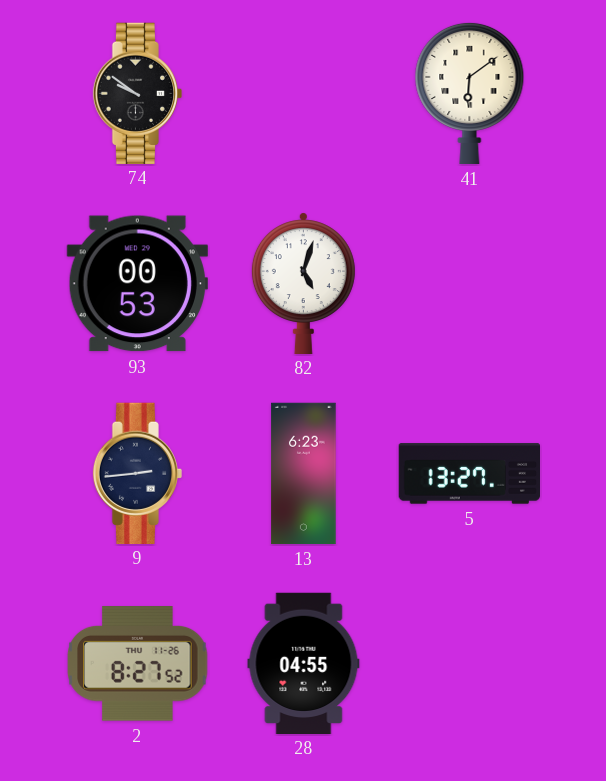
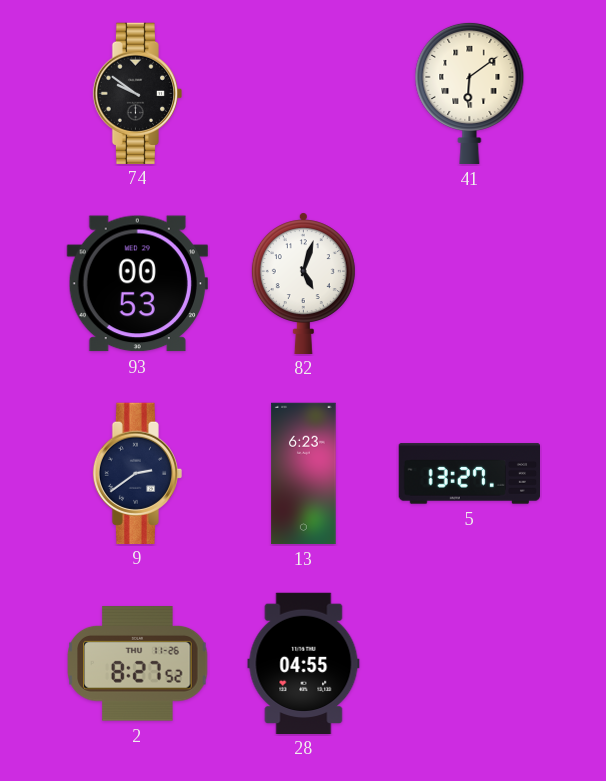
9: 2:44 -> 2:39
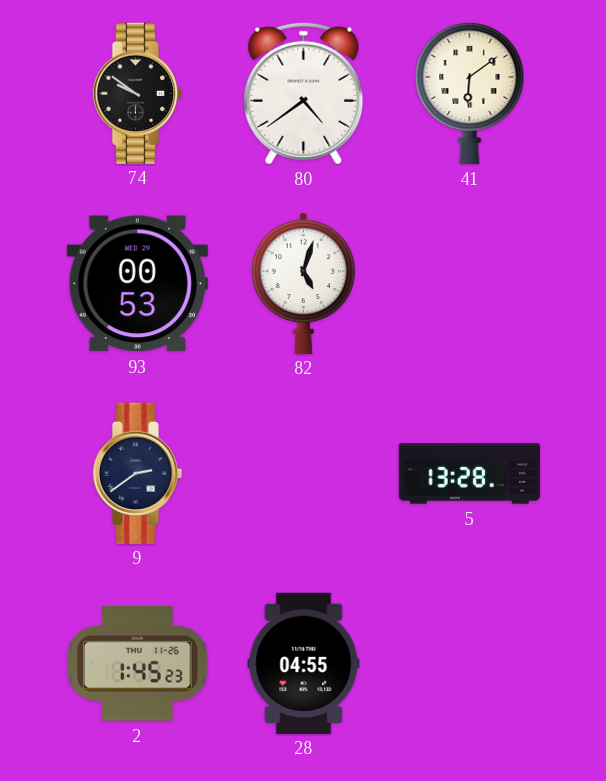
80: none -> 4:39
13: 6:23 -> none
5: 13:27 -> 13:28
2: 8:27 -> 1:45
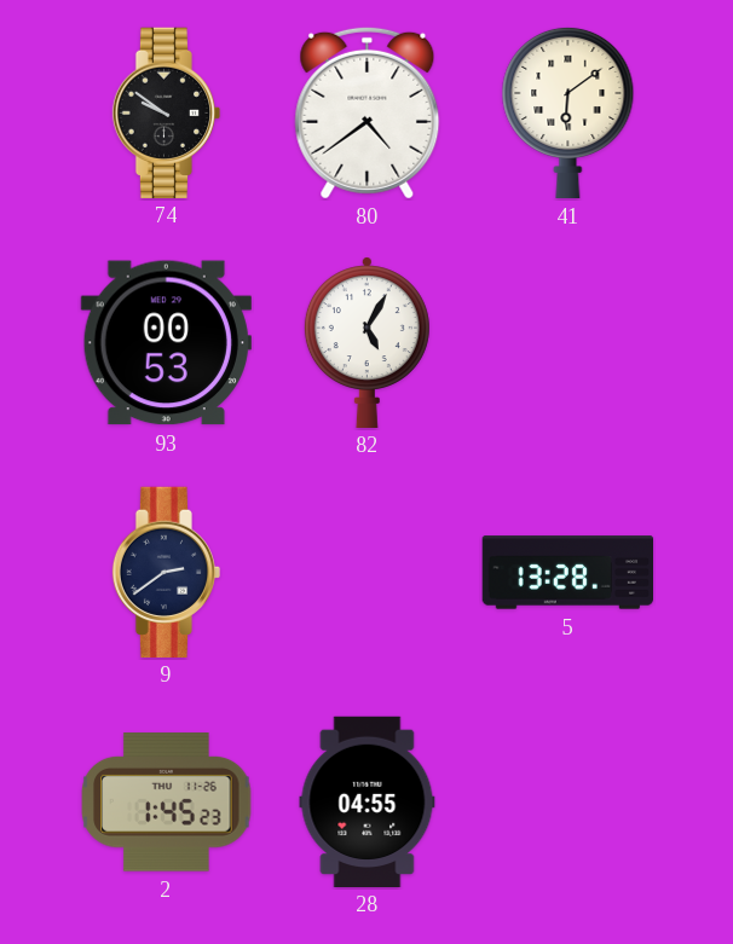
82: 5:03 -> 5:05
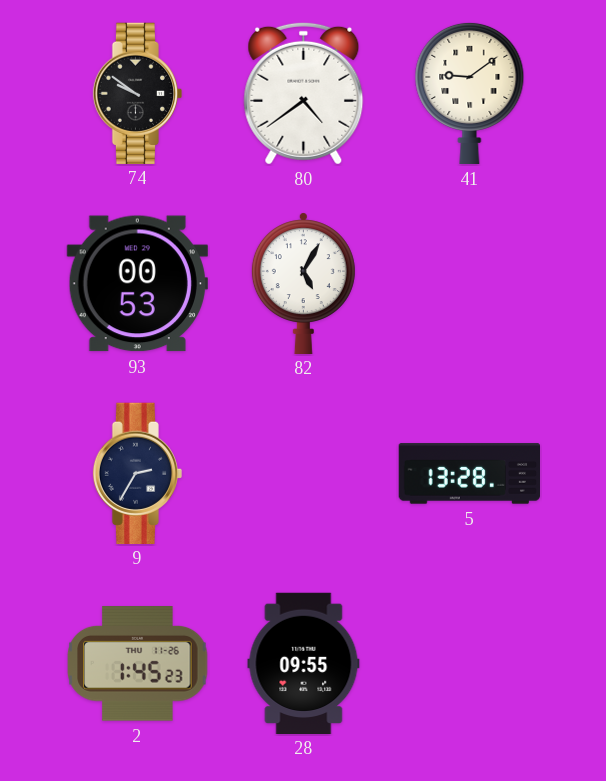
41: 6:09 -> 9:09
9: 2:39 -> 2:35
28: 04:55 -> 09:55
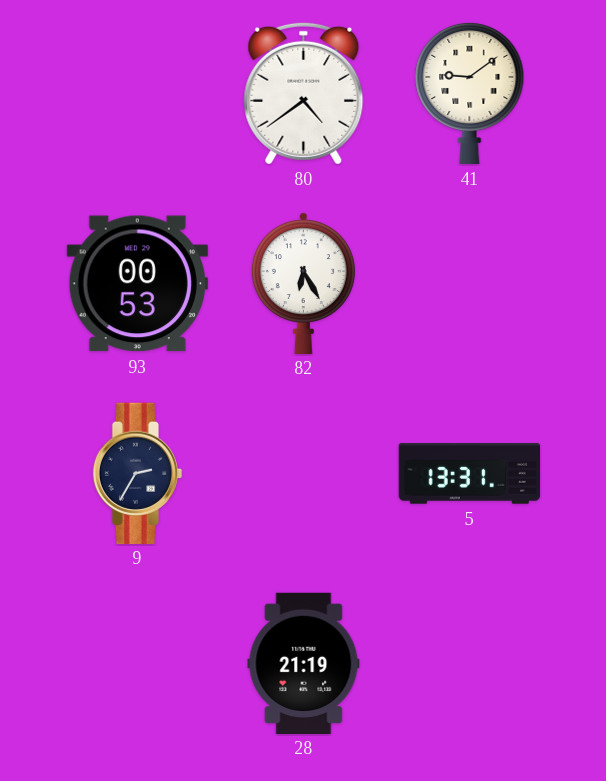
74: 9:51 -> none
82: 5:05 -> 6:25
5: 13:28 -> 13:31
2: 1:45 -> none
28: 09:55 -> 21:19
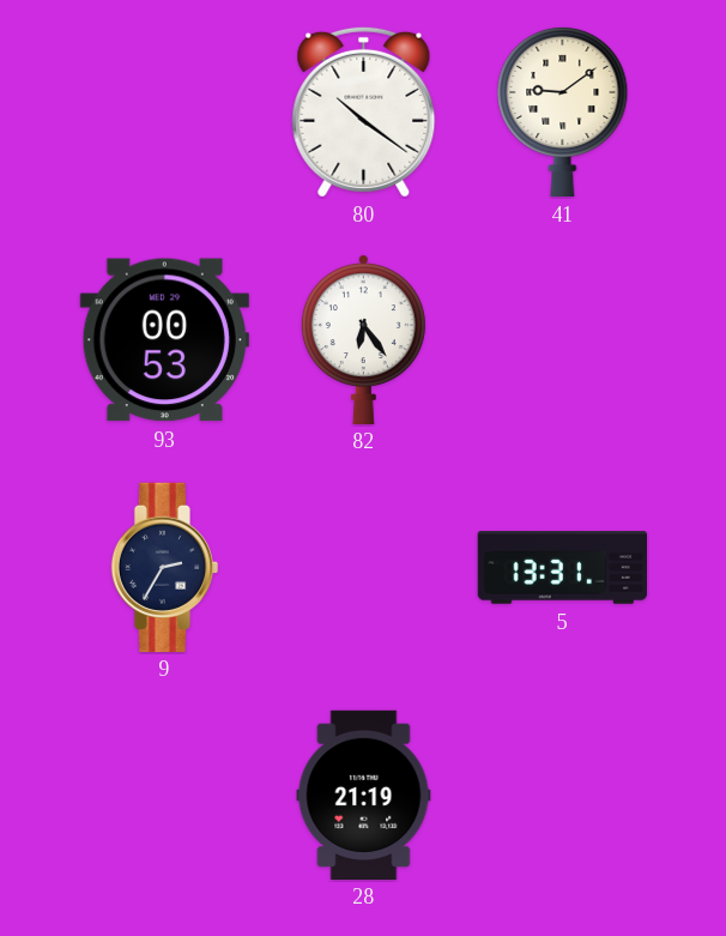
80: 4:39 -> 10:21
82: 6:25 -> 6:24
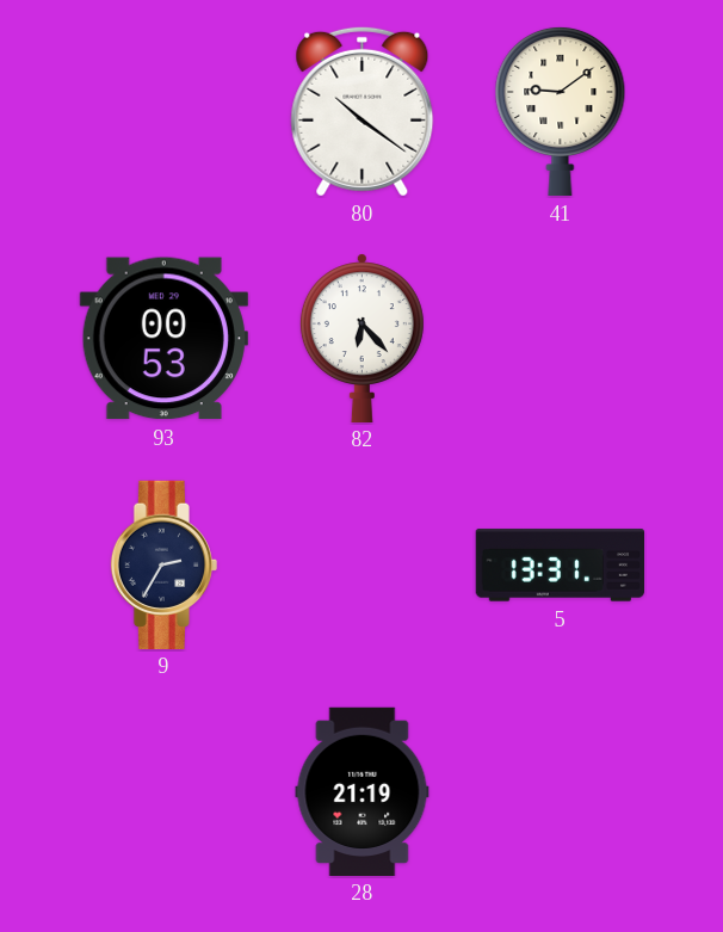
82: 6:24 -> 6:23
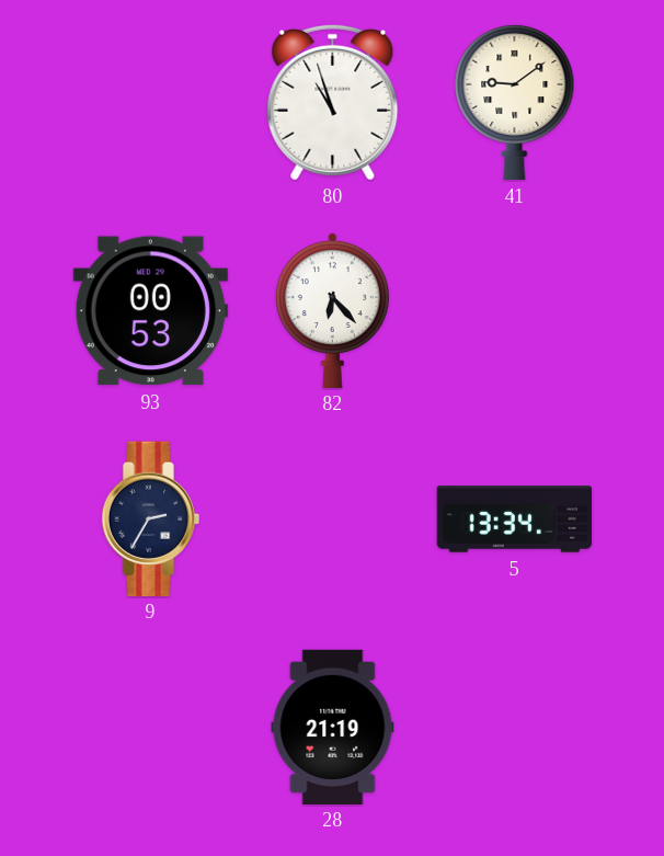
80: 10:21 -> 10:57
5: 13:31 -> 13:34
